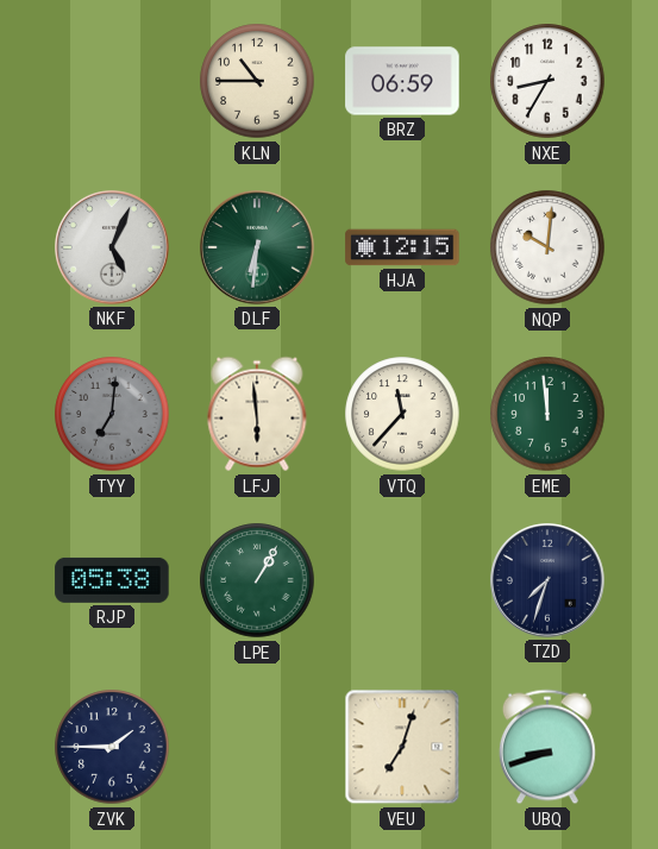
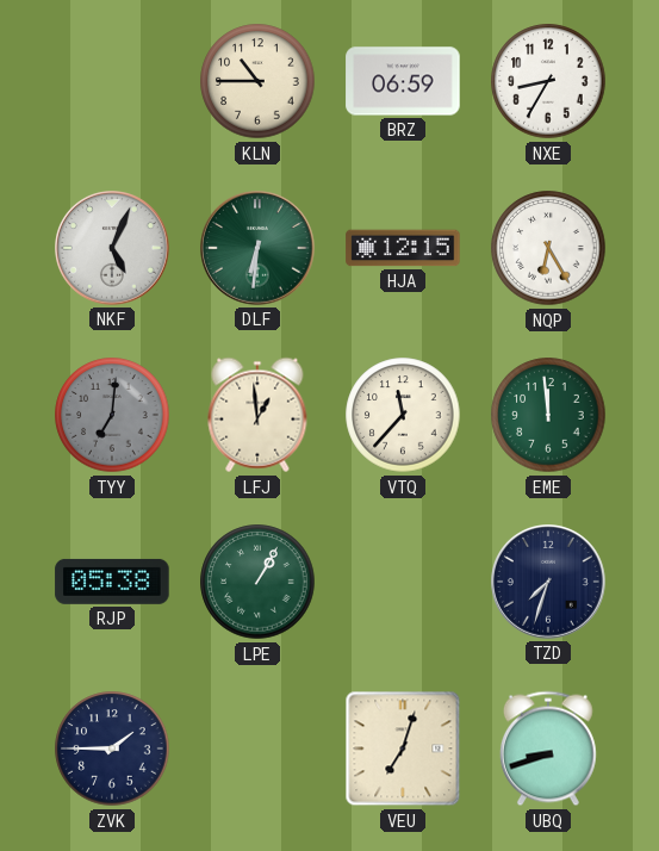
NQP: 10:01 -> 6:25
LFJ: 5:59 -> 12:59
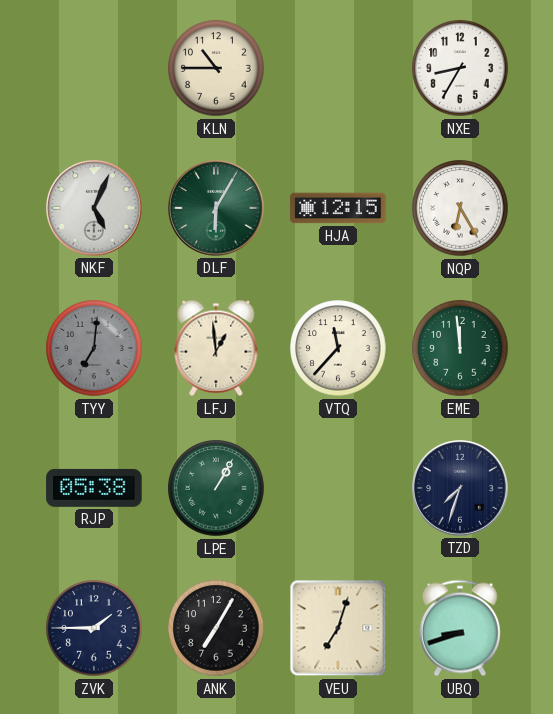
BRZ: 06:59 -> none
DLF: 6:31 -> 6:05
ANK: none -> 7:05
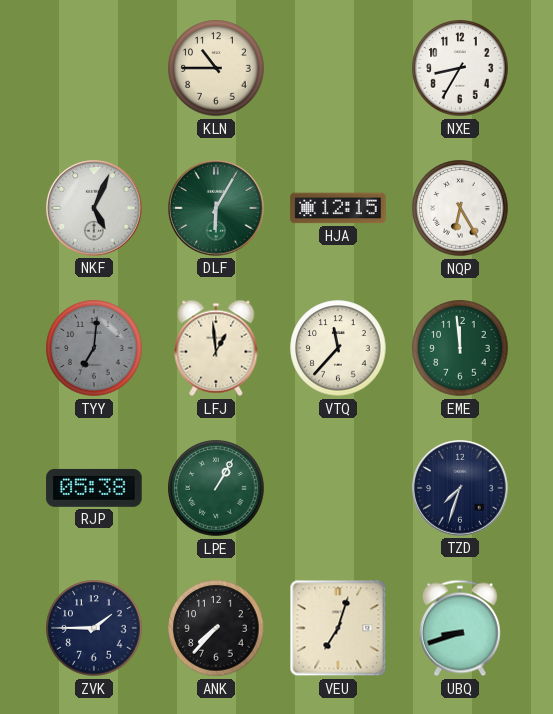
ANK: 7:05 -> 7:37
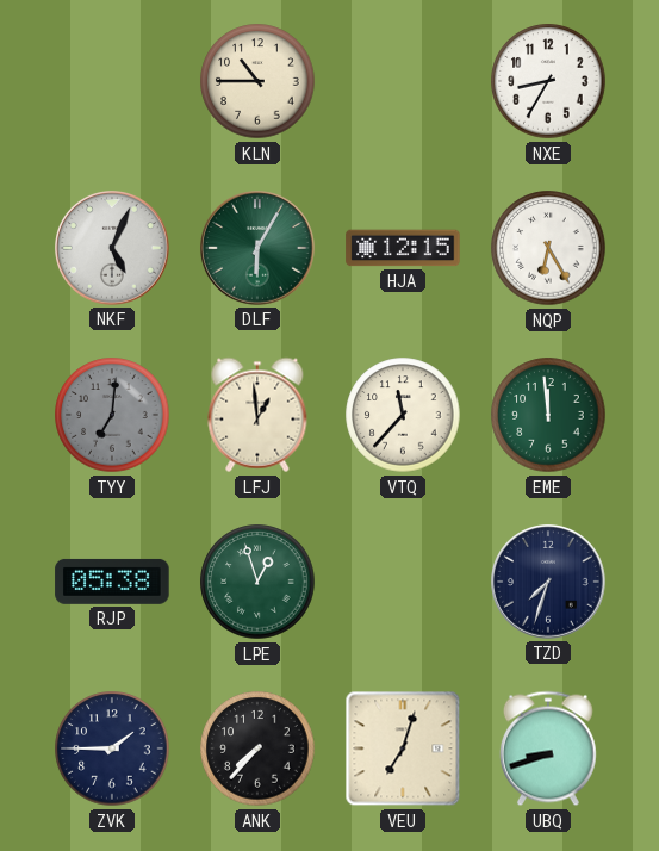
LPE: 1:05 -> 12:57
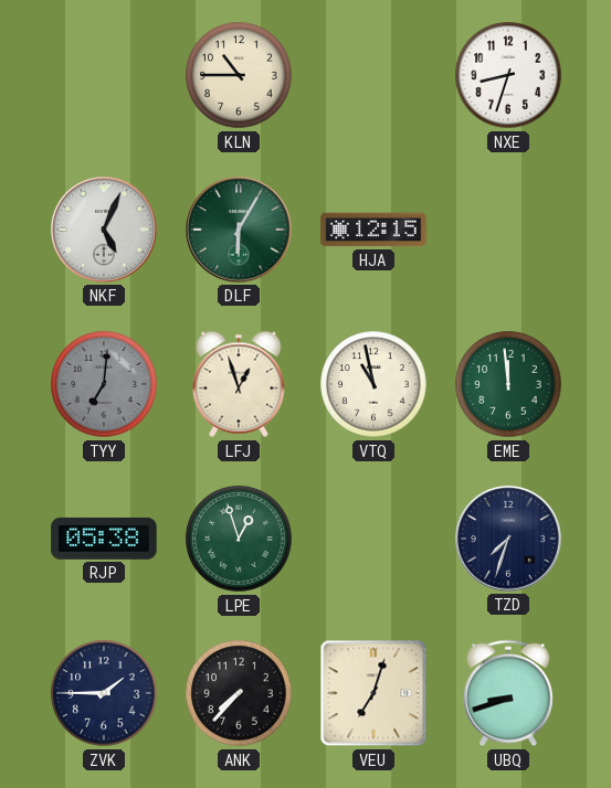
NXE: 8:35 -> 8:33
NQP: 6:25 -> none
LFJ: 12:59 -> 12:57
VTQ: 11:37 -> 10:58
